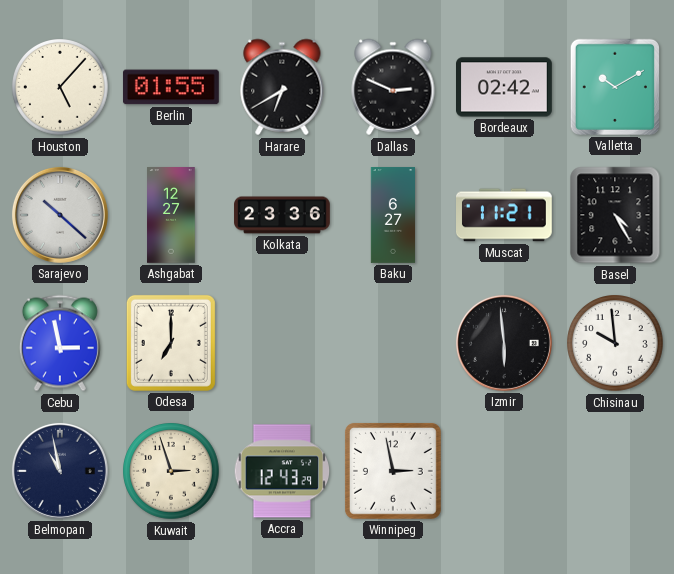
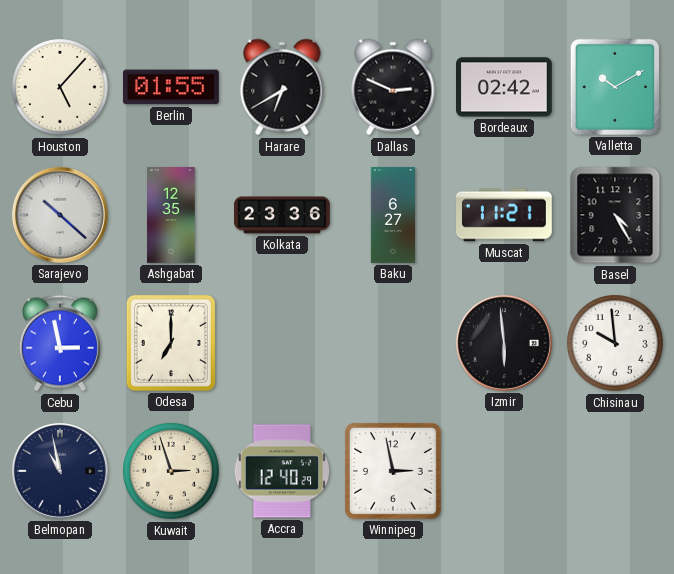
Ashgabat: 12:27 -> 12:35
Accra: 12:43 -> 12:40
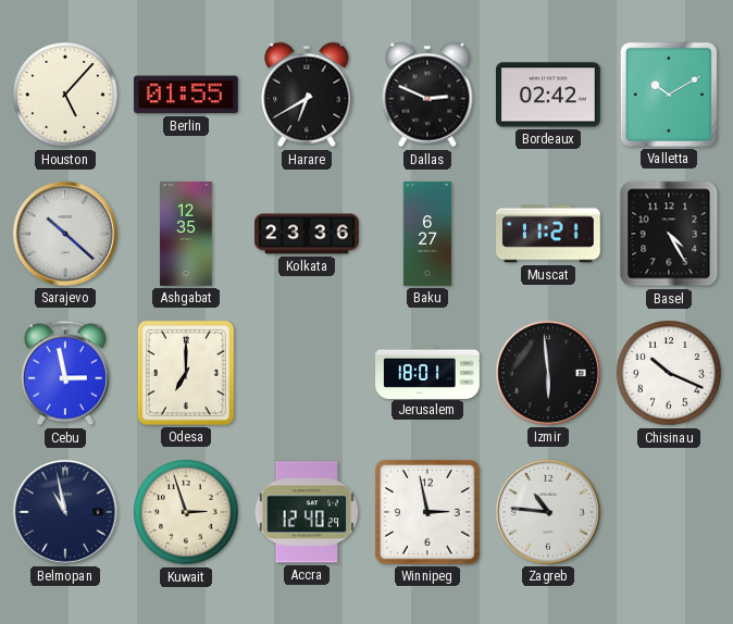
Jerusalem: none -> 18:01
Chisinau: 9:59 -> 10:19
Zagreb: none -> 10:46
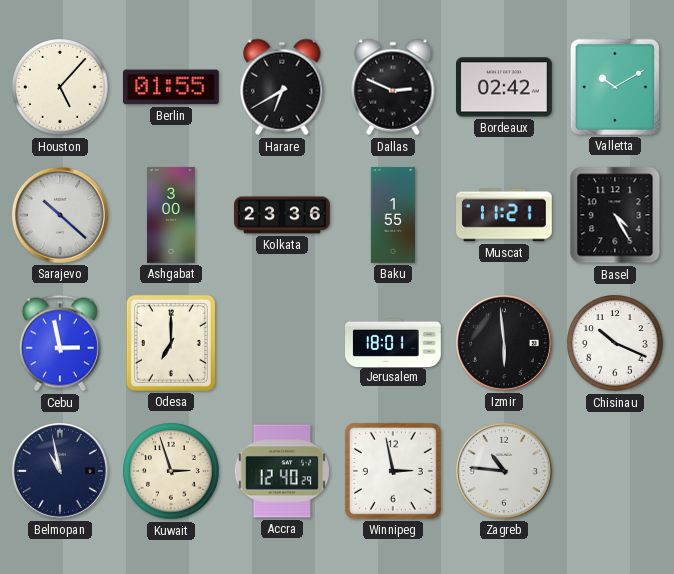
Ashgabat: 12:35 -> 3:00
Baku: 6:27 -> 1:55
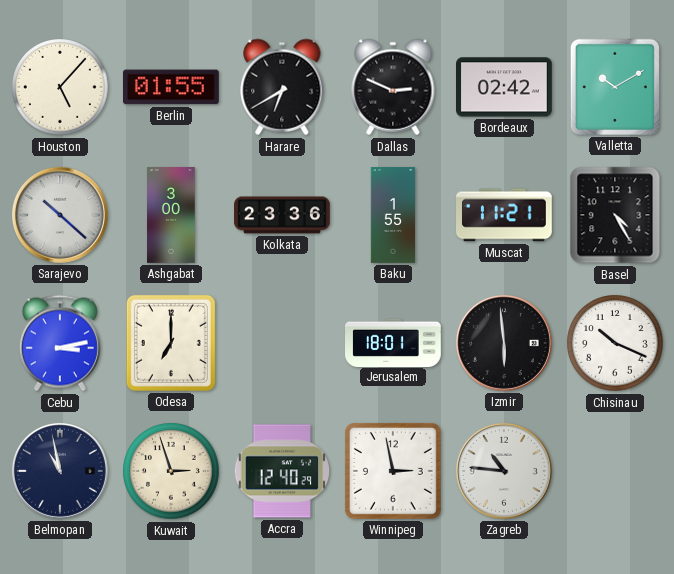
Cebu: 2:58 -> 3:13
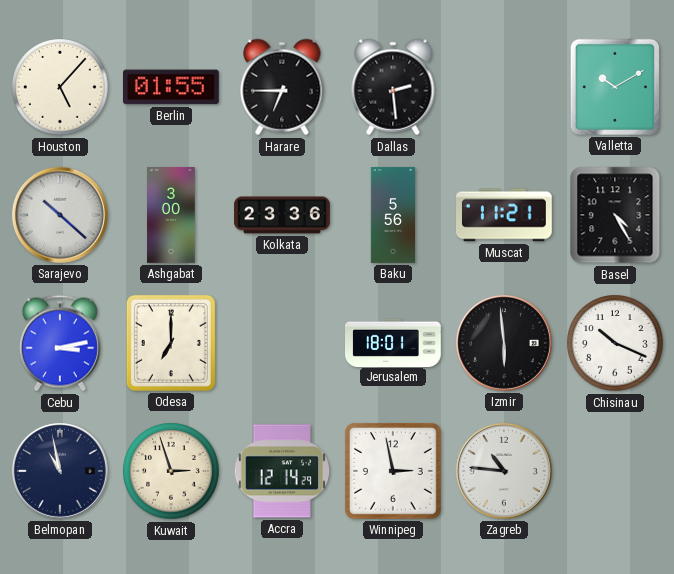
Harare: 6:40 -> 6:45
Dallas: 2:49 -> 2:29
Bordeaux: 02:42 -> none
Baku: 1:55 -> 5:56
Accra: 12:40 -> 12:14
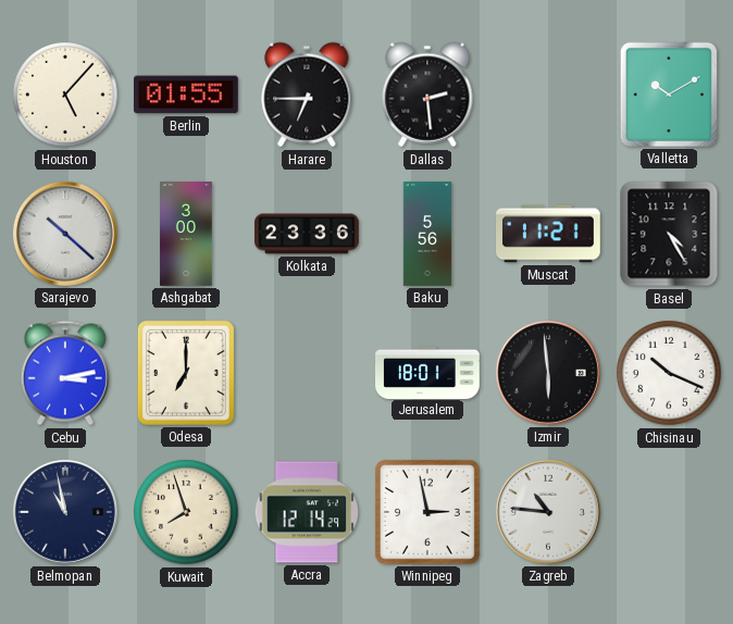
Kuwait: 2:57 -> 7:57
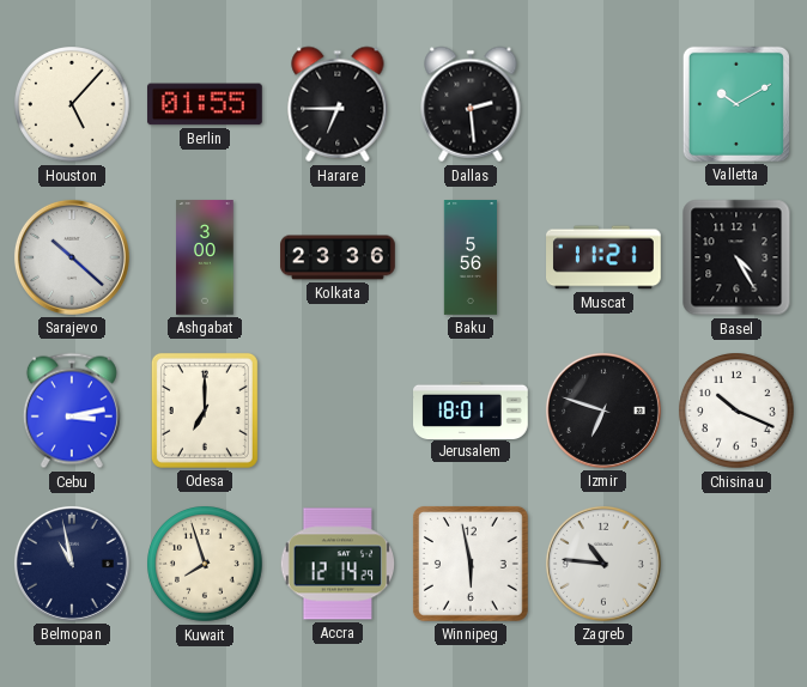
Izmir: 5:59 -> 6:48
Winnipeg: 2:58 -> 5:58
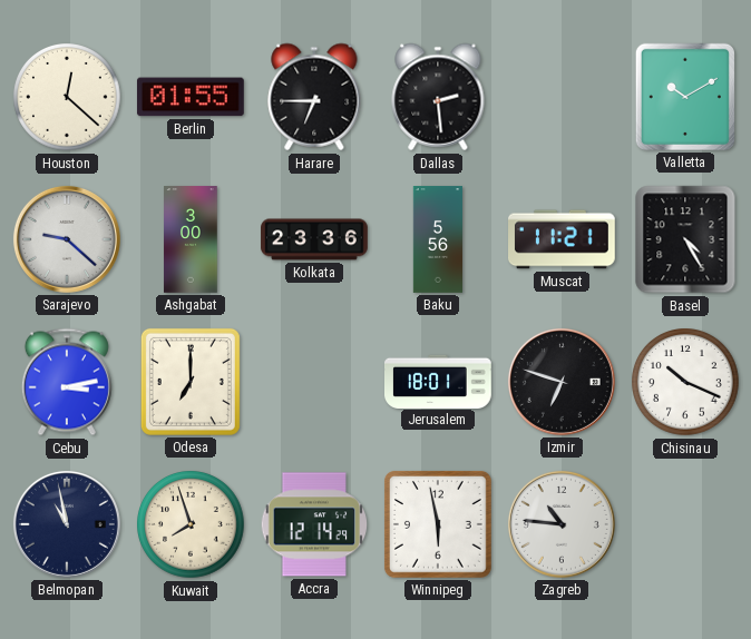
Houston: 5:07 -> 12:22
Sarajevo: 10:22 -> 9:22
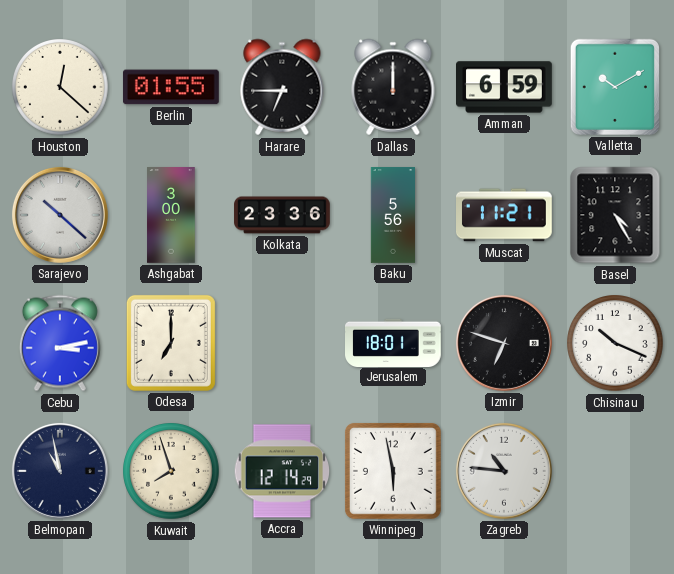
Dallas: 2:29 -> 12:00
Amman: none -> 6:59
Sarajevo: 9:22 -> 10:22
